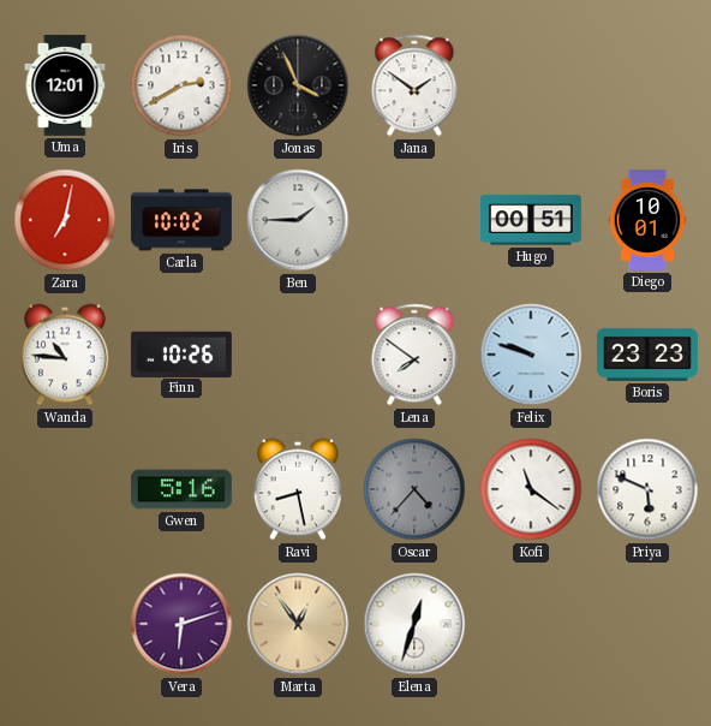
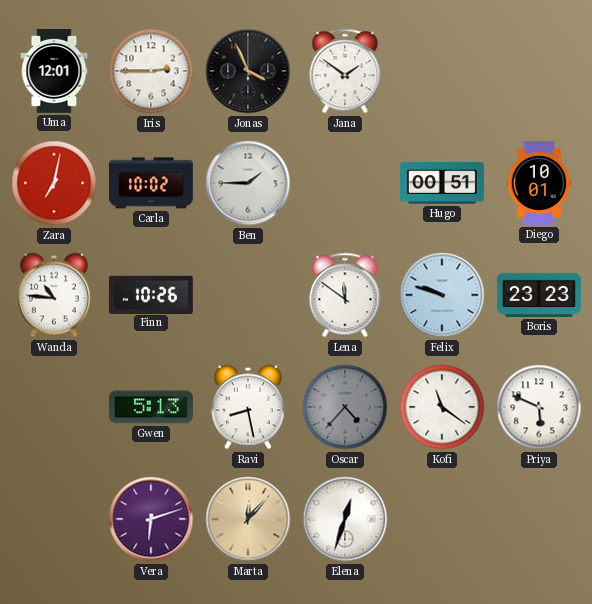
Iris: 2:40 -> 2:45
Lena: 7:51 -> 11:51
Gwen: 5:16 -> 5:13
Marta: 12:54 -> 12:07
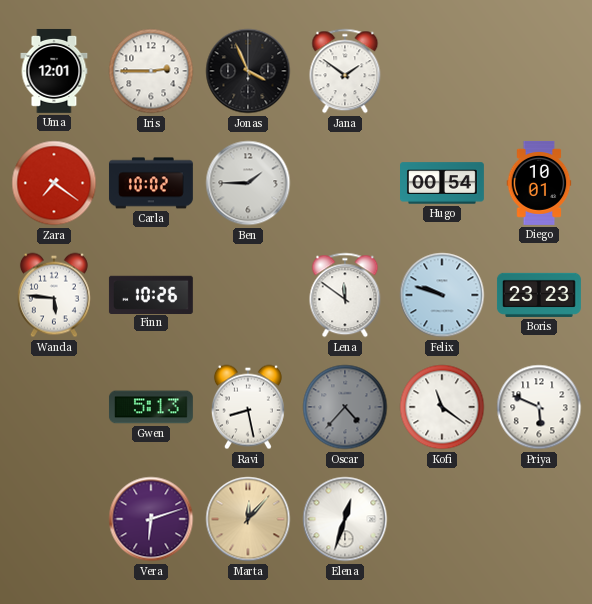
Zara: 7:02 -> 7:21
Hugo: 00:51 -> 00:54
Wanda: 10:46 -> 5:46
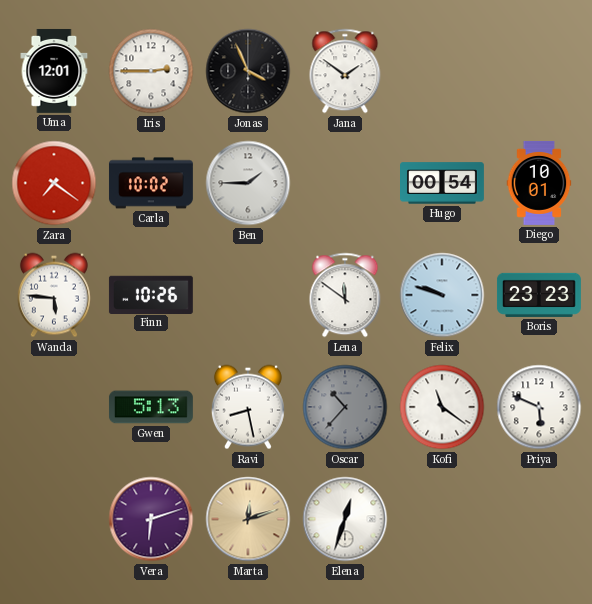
Oscar: 4:37 -> 10:37
Marta: 12:07 -> 12:12
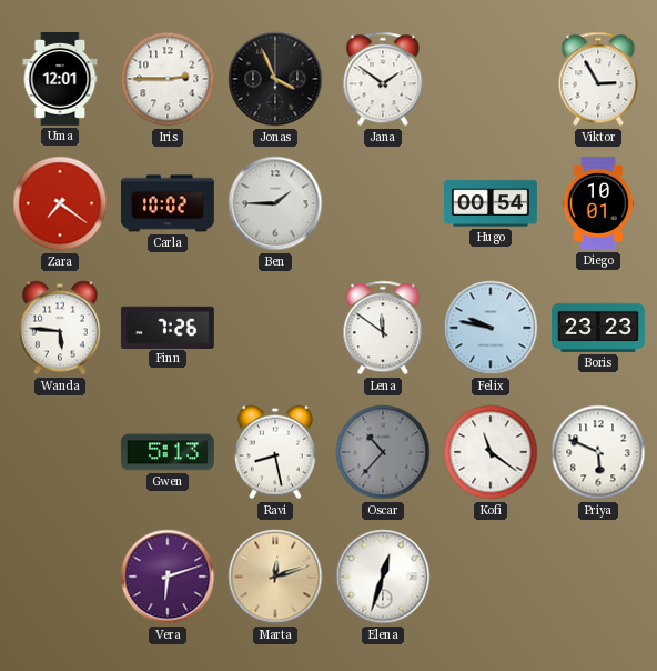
Viktor: none -> 2:55
Finn: 10:26 -> 7:26
Felix: 9:48 -> 9:47
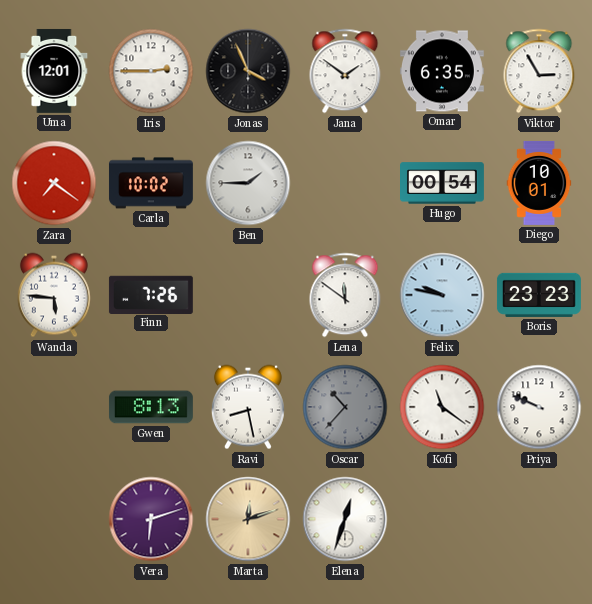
Omar: none -> 6:35
Gwen: 5:13 -> 8:13
Priya: 5:49 -> 9:49
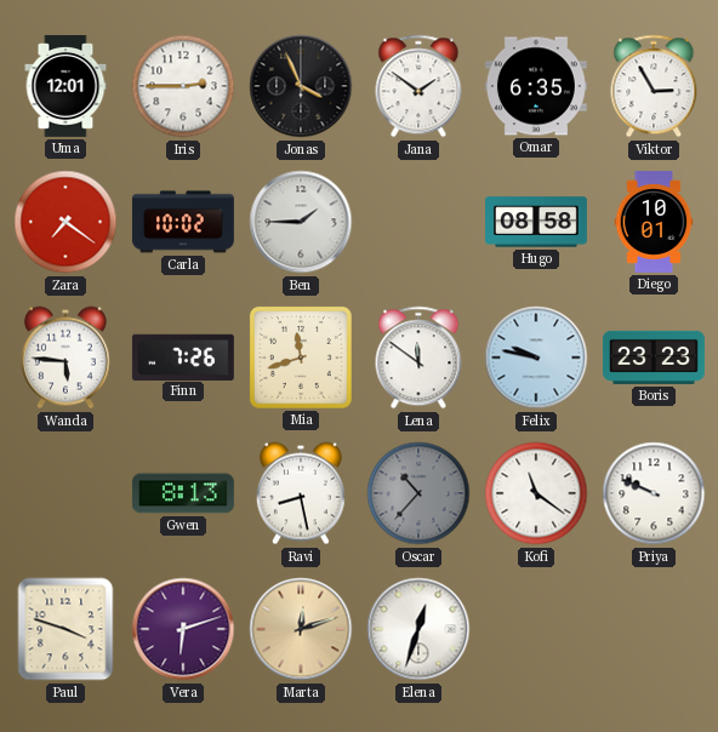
Hugo: 00:54 -> 08:58
Mia: none -> 11:42
Paul: none -> 3:48
